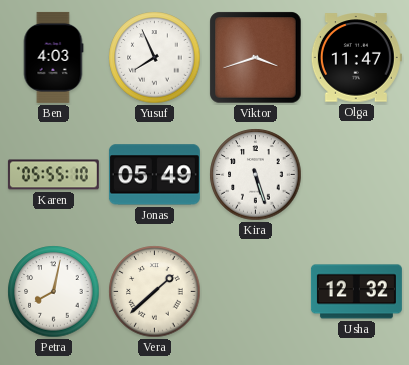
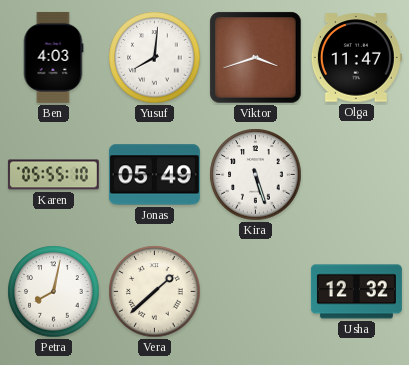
Yusuf: 7:56 -> 8:01
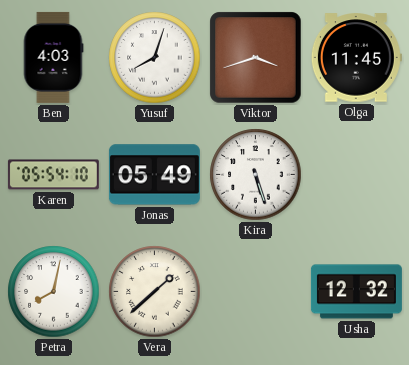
Yusuf: 8:01 -> 8:03
Olga: 11:47 -> 11:45
Karen: 05:55 -> 05:54
